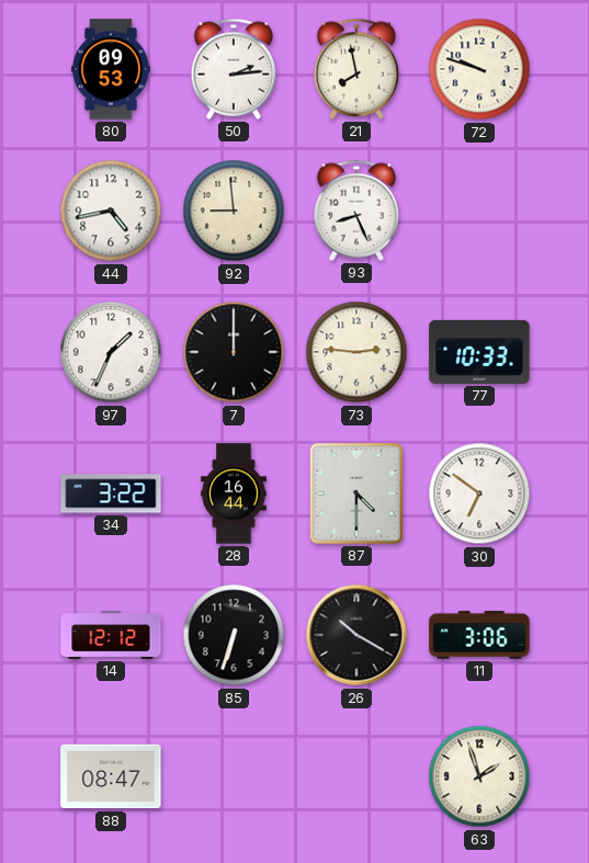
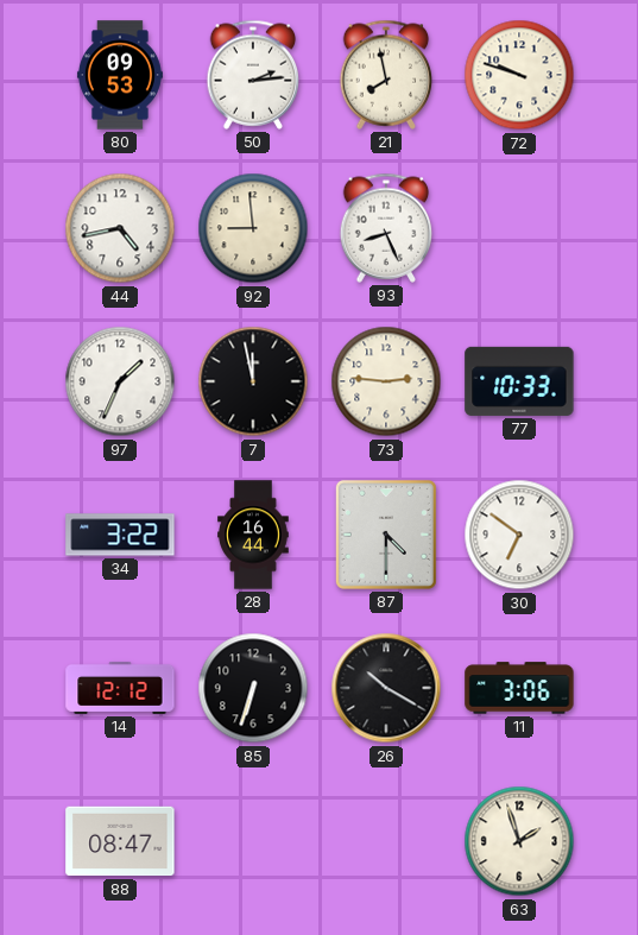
7: 12:00 -> 11:58
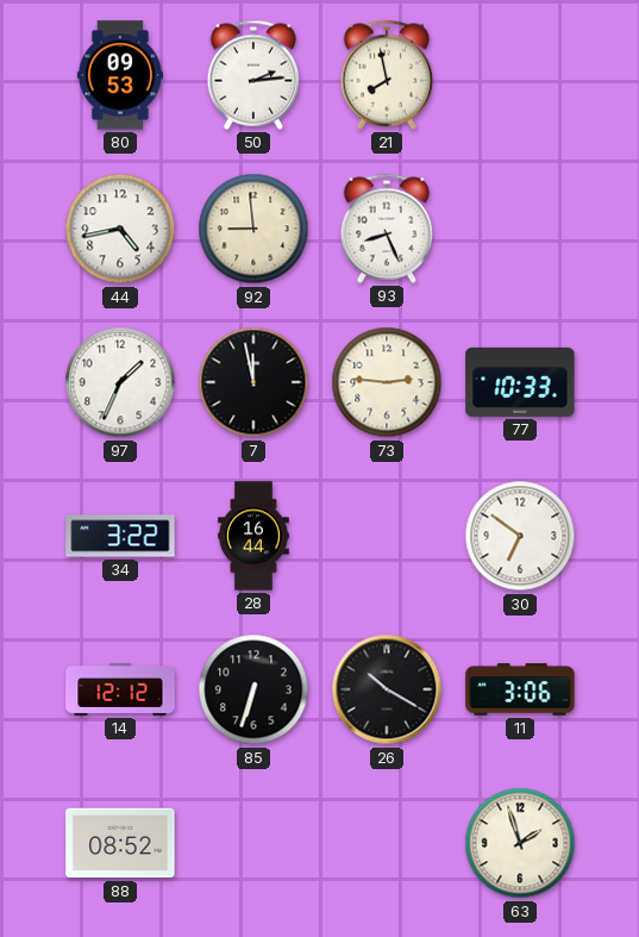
72: 9:48 -> none
87: 4:30 -> none
88: 08:47 -> 08:52
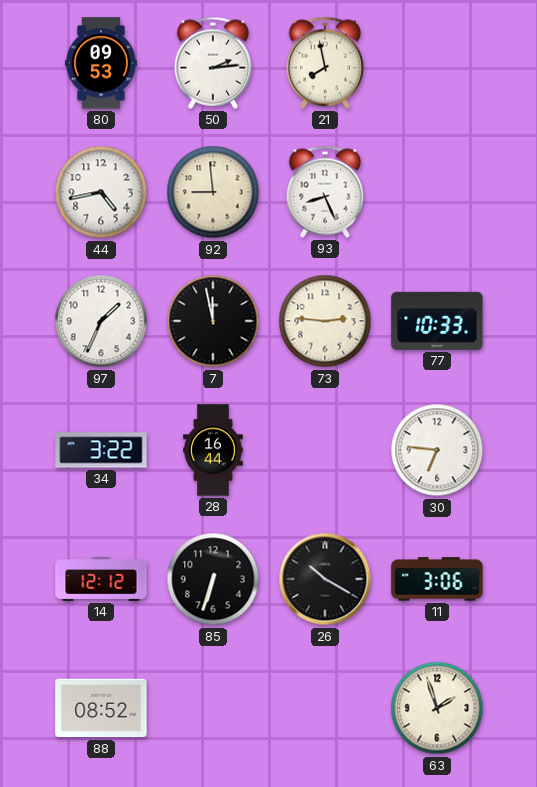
30: 6:51 -> 6:46
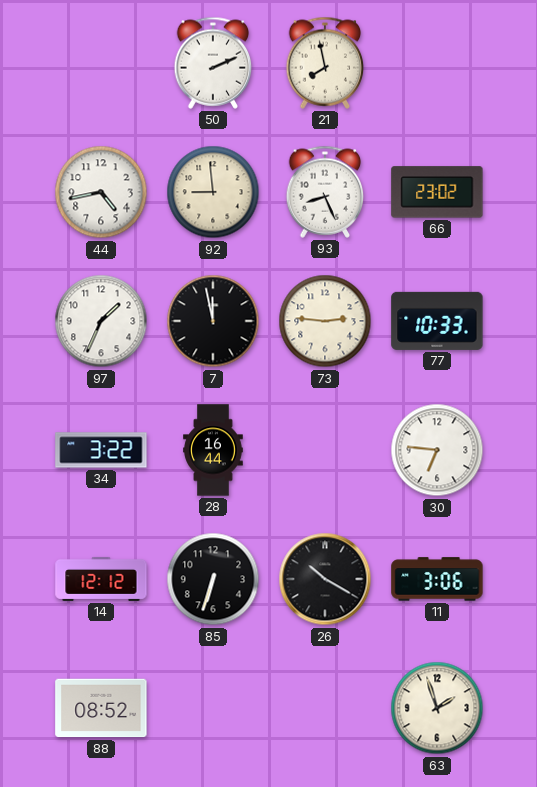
80: 09:53 -> none
50: 2:14 -> 2:11
66: none -> 23:02
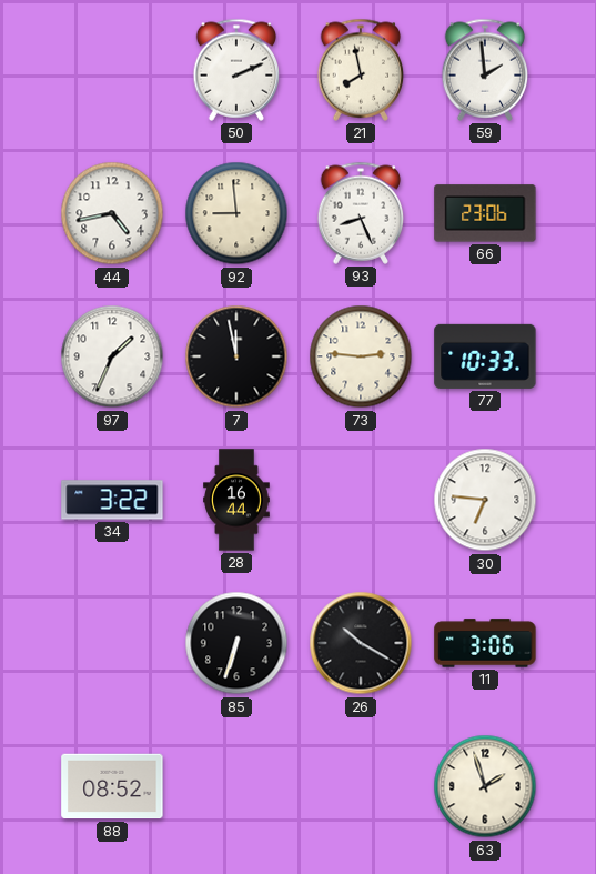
59: none -> 1:59
66: 23:02 -> 23:06
14: 12:12 -> none
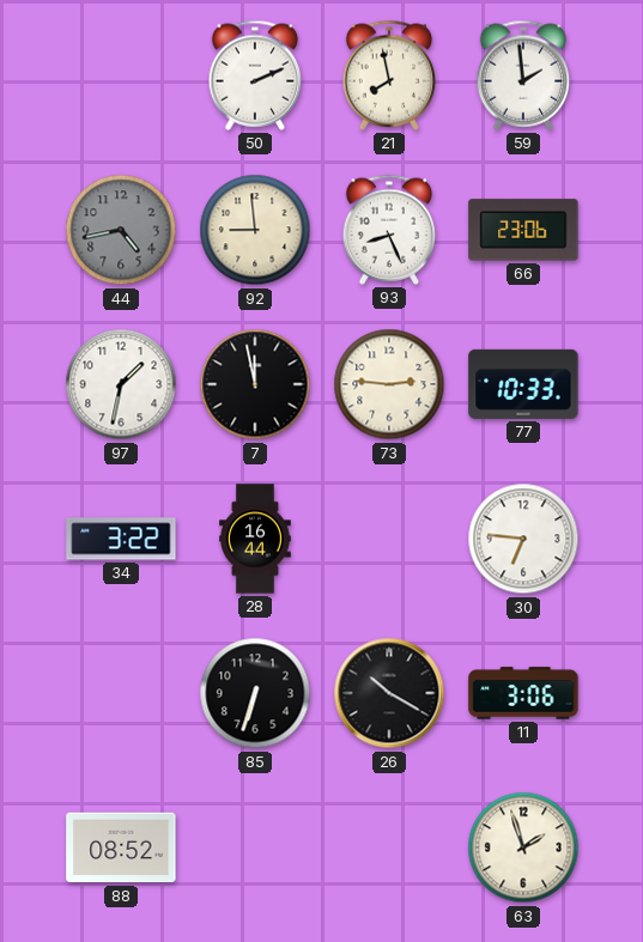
44 dial: white -> grey
97: 1:34 -> 1:32
